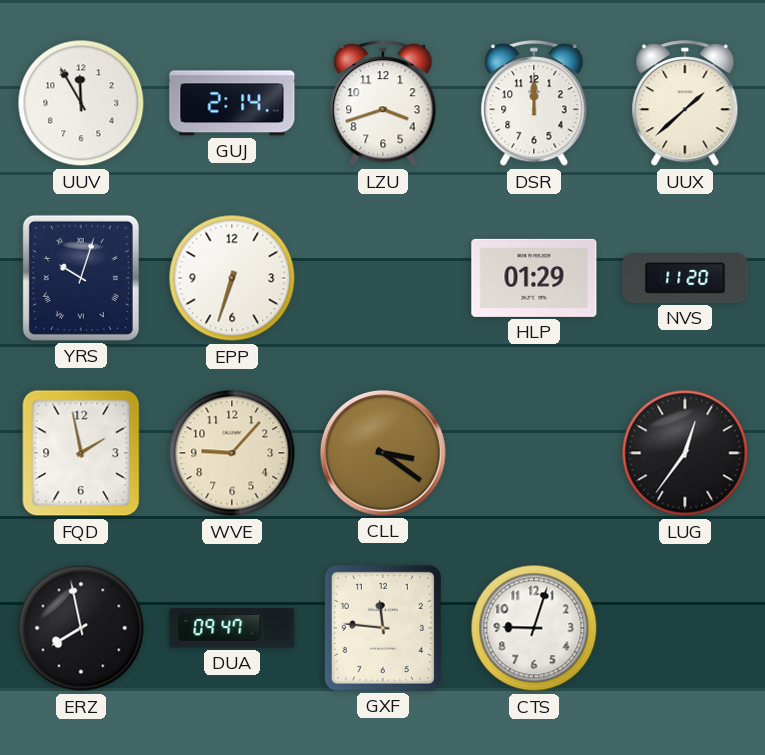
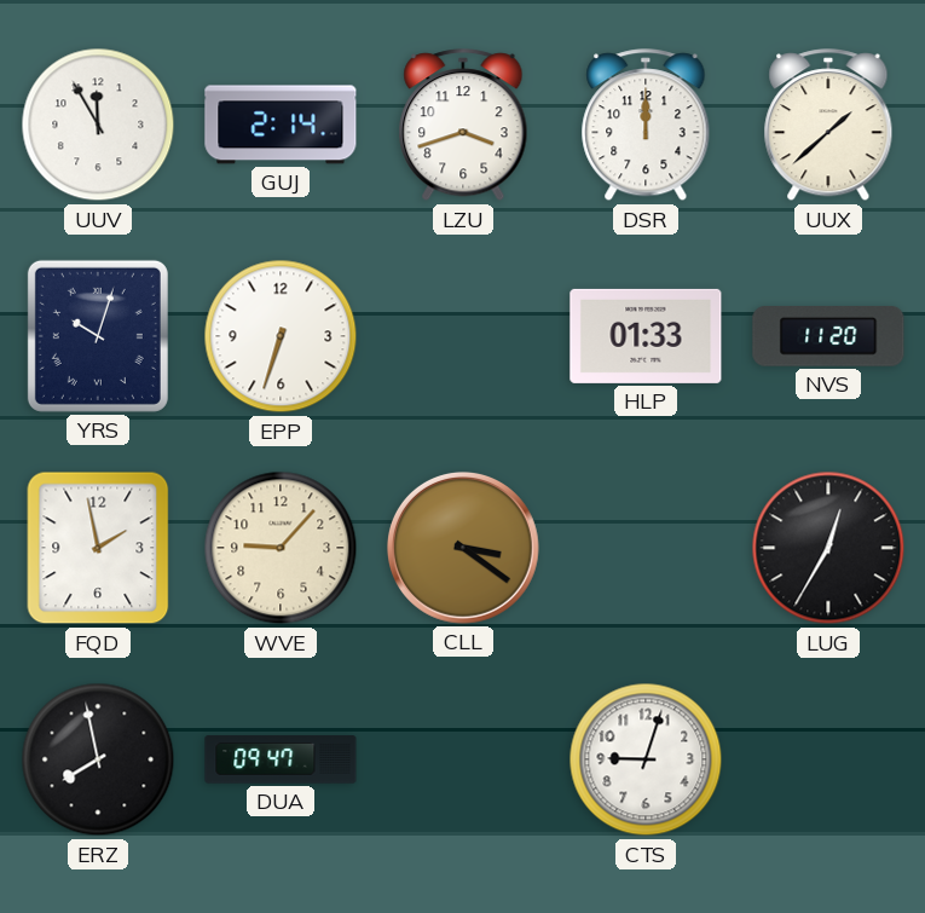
HLP: 01:29 -> 01:33
LUG: 12:36 -> 12:35
GXF: 11:46 -> none
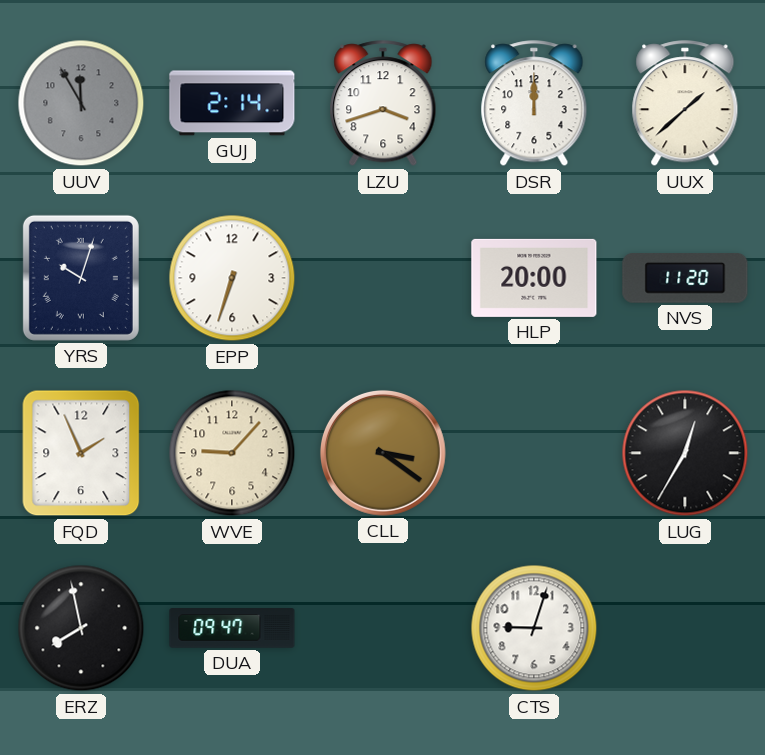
UUV dial: white -> grey
HLP: 01:33 -> 20:00
FQD: 1:58 -> 1:56
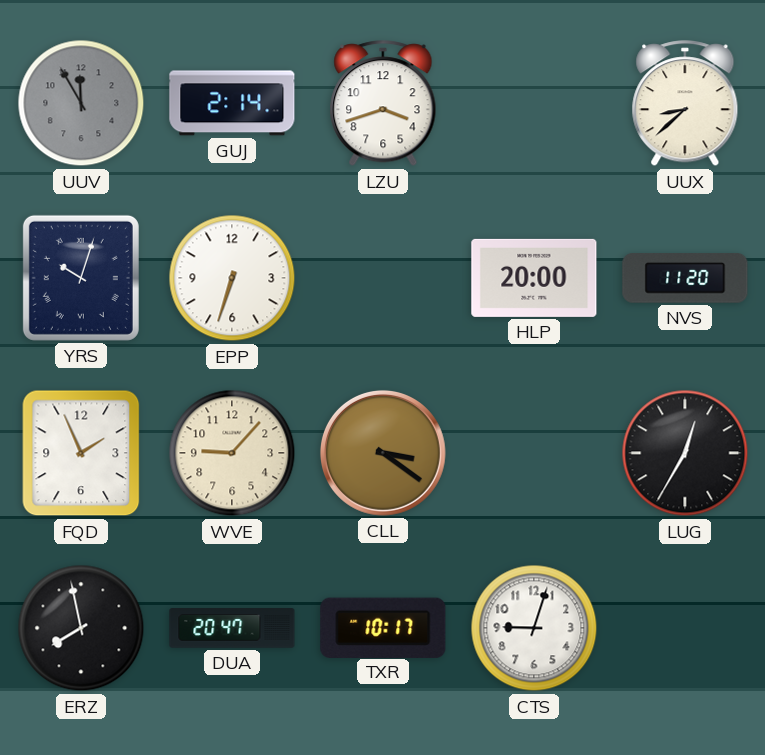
DSR: 12:00 -> none
UUX: 1:38 -> 8:38
DUA: 09:47 -> 20:47
TXR: none -> 10:17
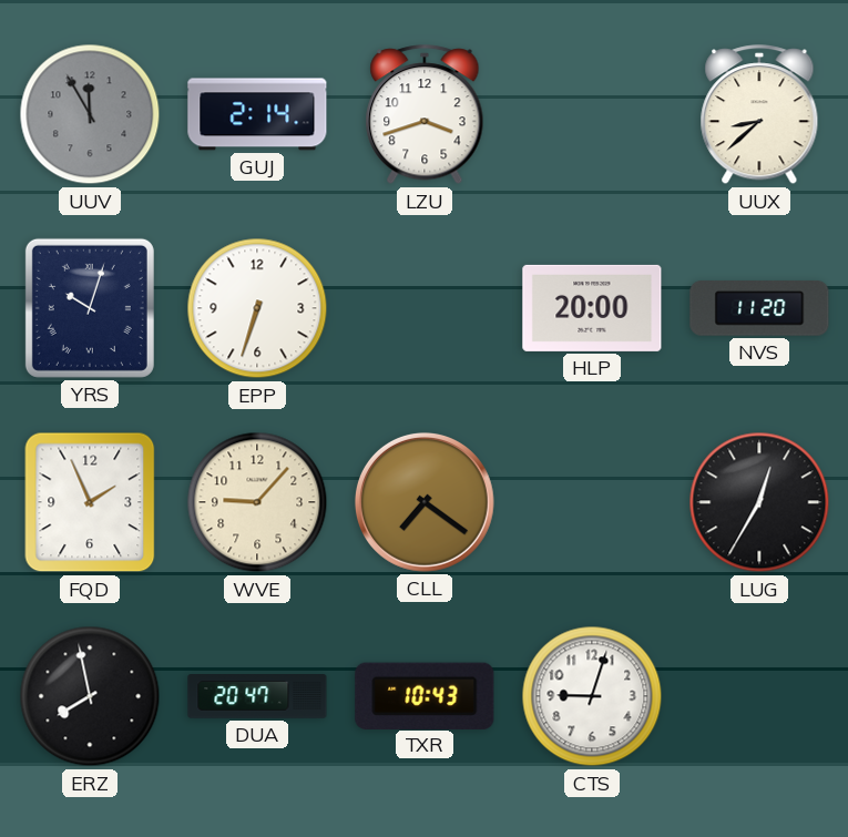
CLL: 3:21 -> 7:21
TXR: 10:17 -> 10:43
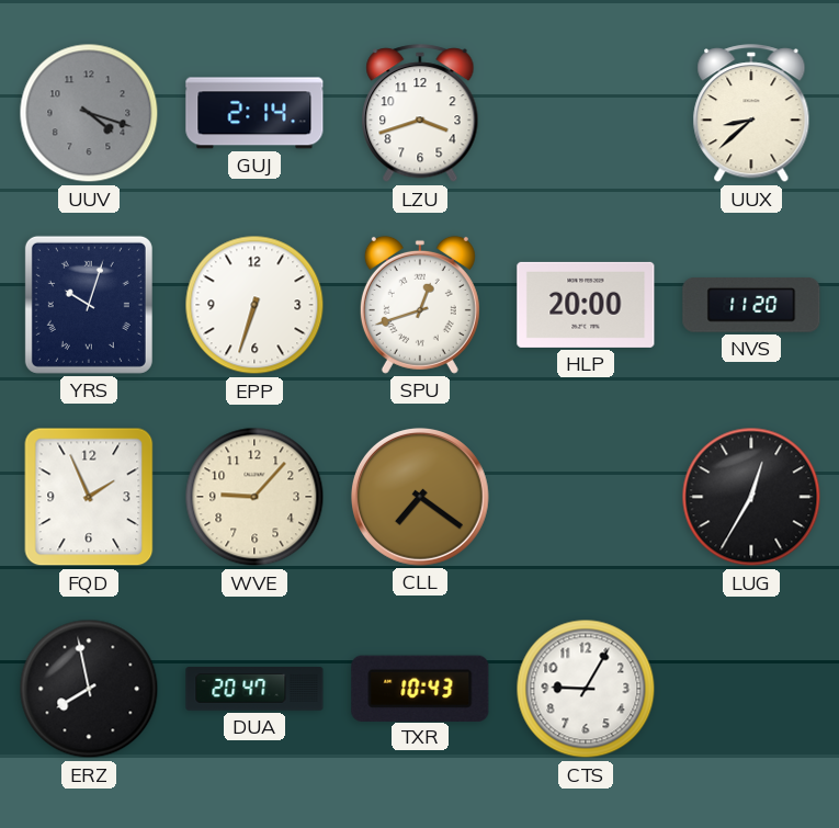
UUV: 11:55 -> 4:18
SPU: none -> 12:42
CTS: 9:03 -> 9:05
